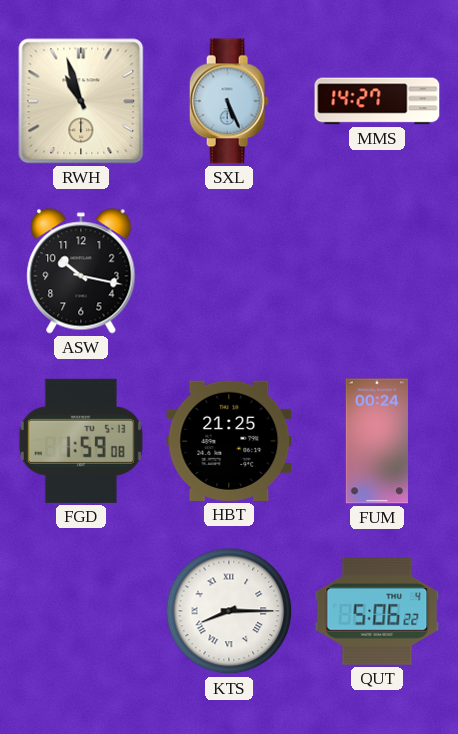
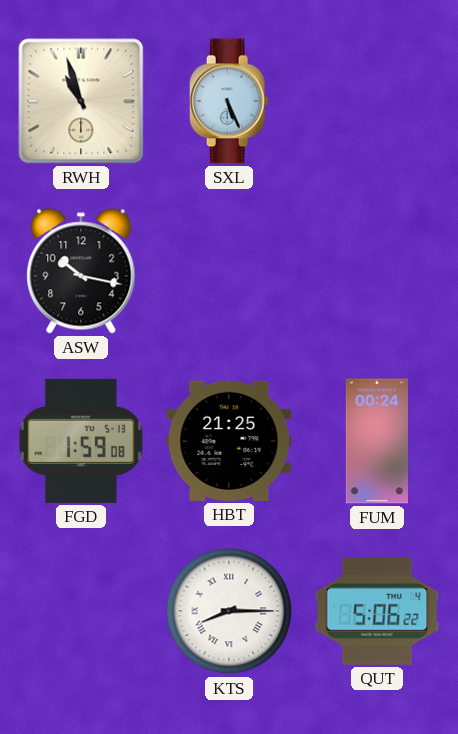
MMS: 14:27 -> none
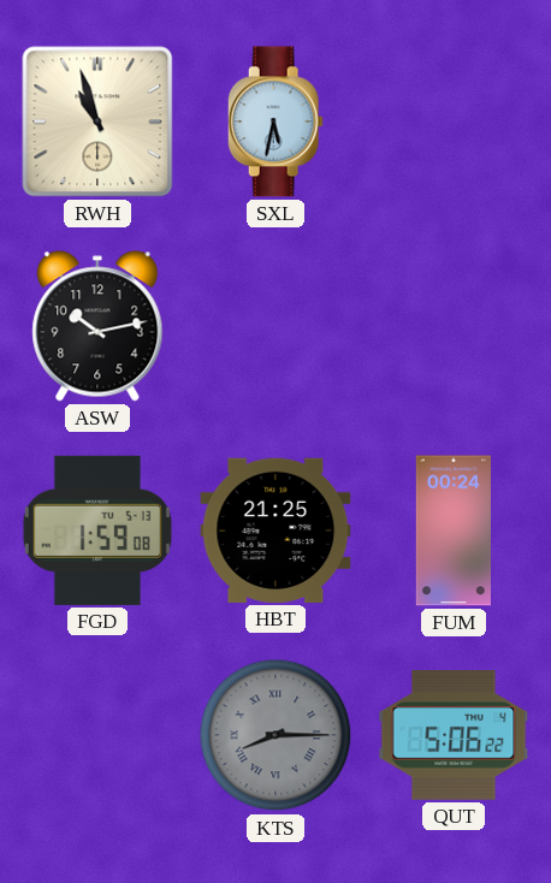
SXL: 5:26 -> 5:32
ASW: 10:17 -> 10:13
KTS dial: white -> grey
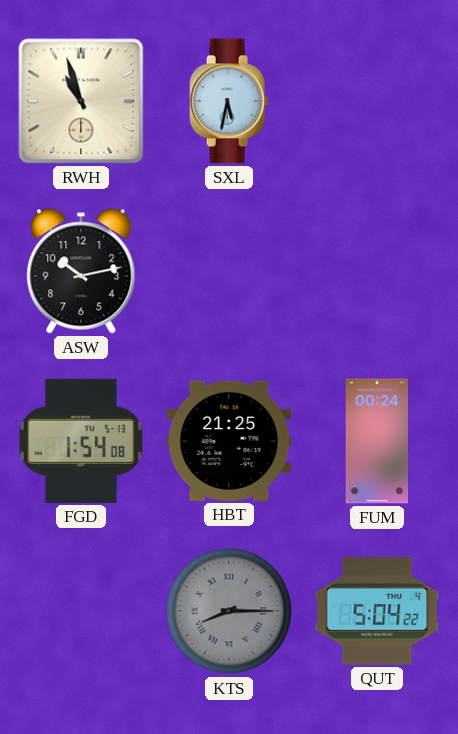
FGD: 1:59 -> 1:54
QUT: 5:06 -> 5:04
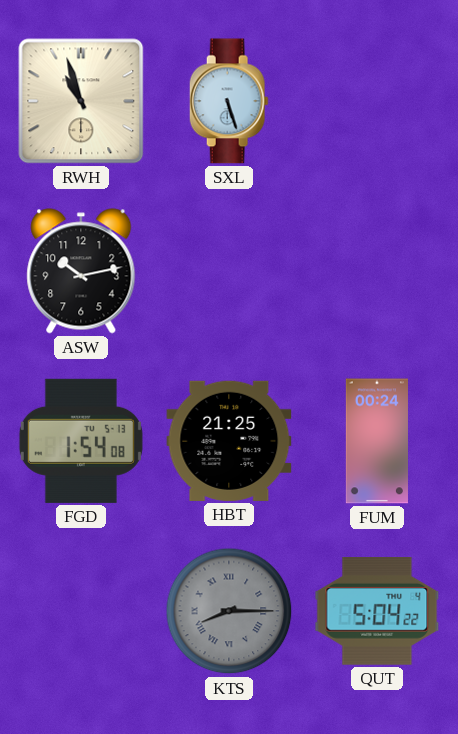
SXL: 5:32 -> 5:27
